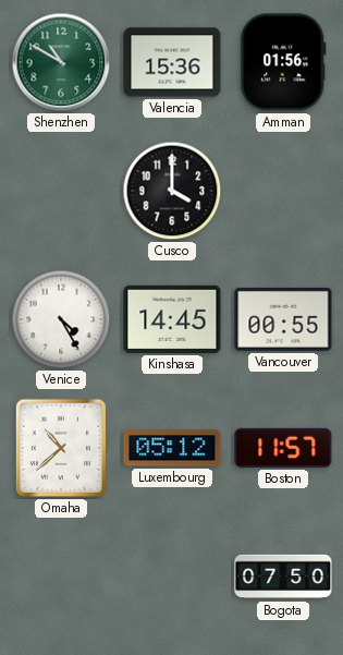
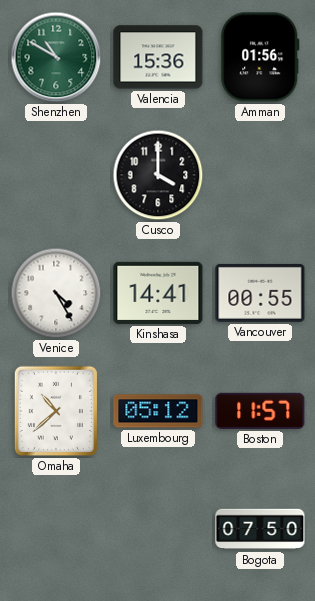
Kinshasa: 14:45 -> 14:41
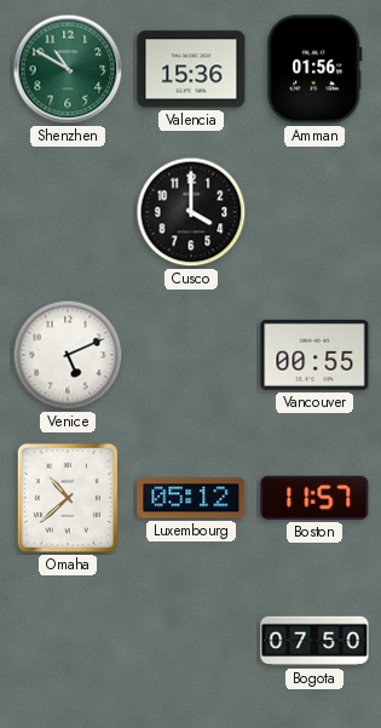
Venice: 4:25 -> 5:11
Kinshasa: 14:41 -> none
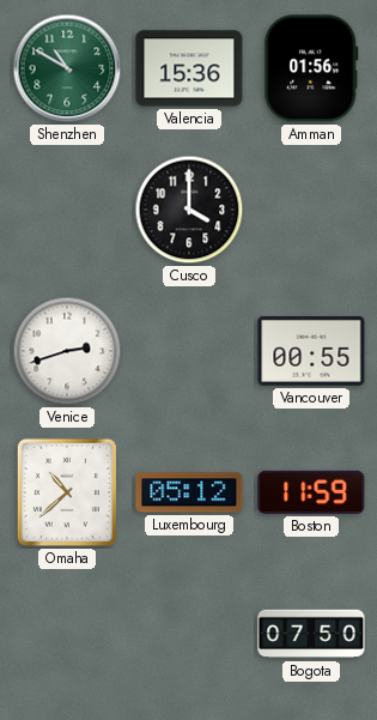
Venice: 5:11 -> 2:42
Boston: 11:57 -> 11:59
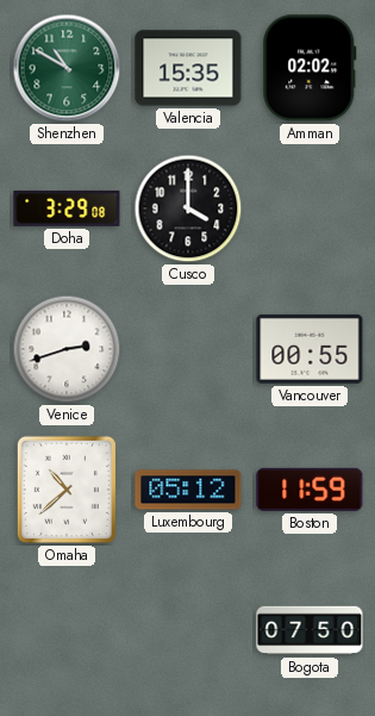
Valencia: 15:36 -> 15:35
Amman: 01:56 -> 02:02
Doha: none -> 3:29
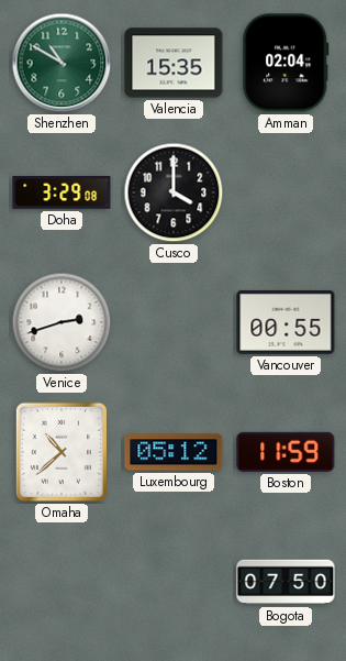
Amman: 02:02 -> 02:04
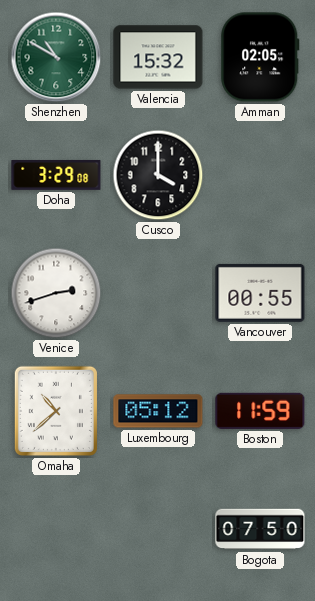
Valencia: 15:35 -> 15:32
Amman: 02:04 -> 02:05
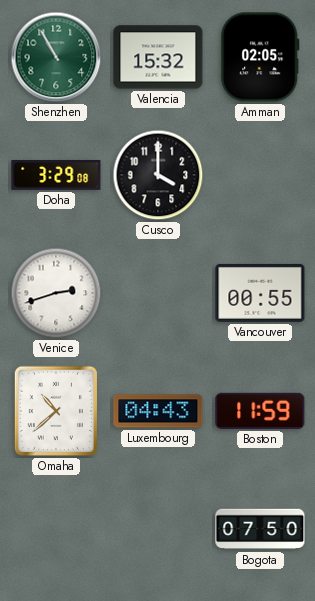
Shenzhen: 10:50 -> 10:55
Luxembourg: 05:12 -> 04:43
